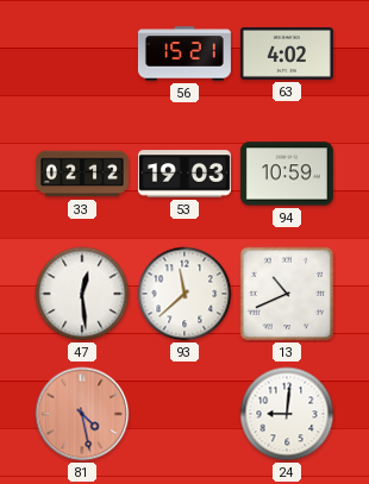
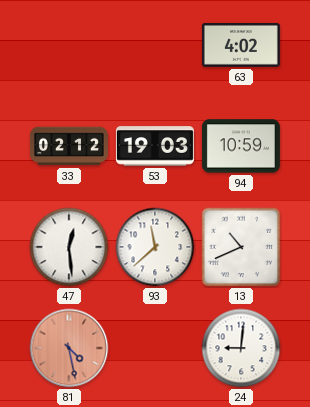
56: 15:21 -> none
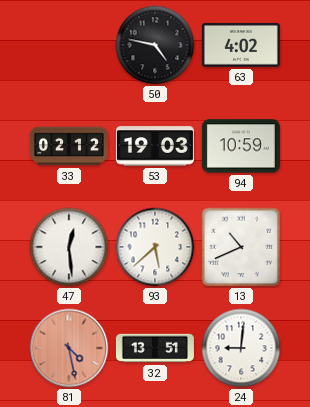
50: none -> 4:47
93: 11:38 -> 5:38
32: none -> 13:51
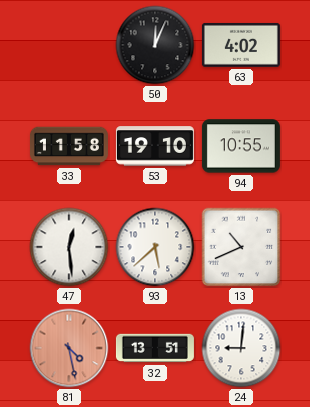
50: 4:47 -> 12:04
33: 02:12 -> 11:58
53: 19:03 -> 19:10
94: 10:59 -> 10:55
